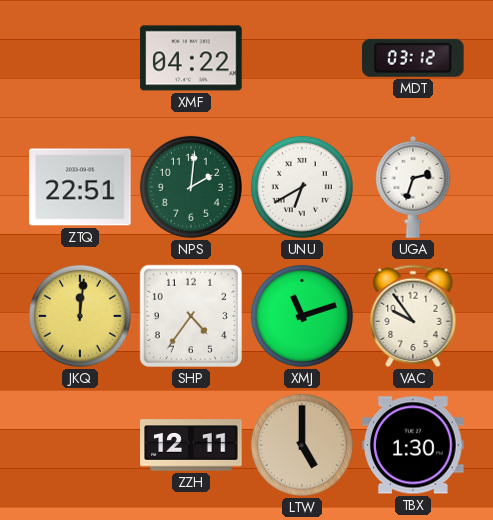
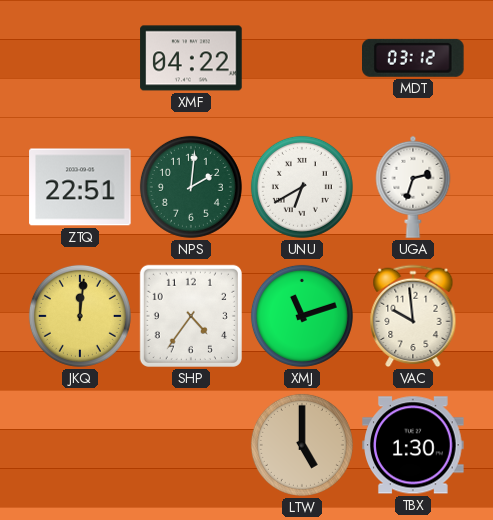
VAC: 9:54 -> 9:59
ZZH: 12:11 -> none
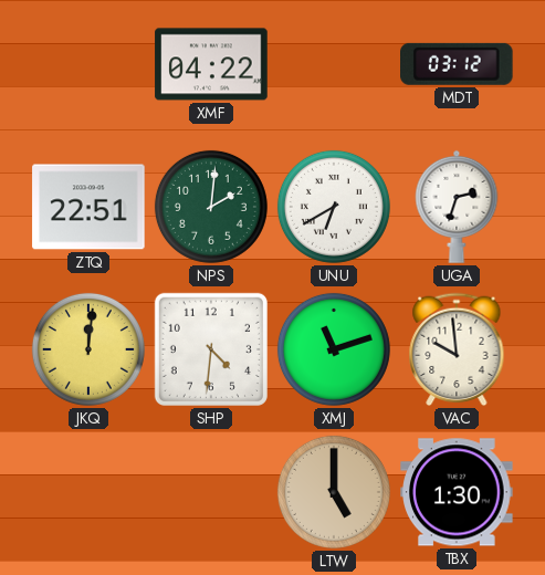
SHP: 4:36 -> 4:31
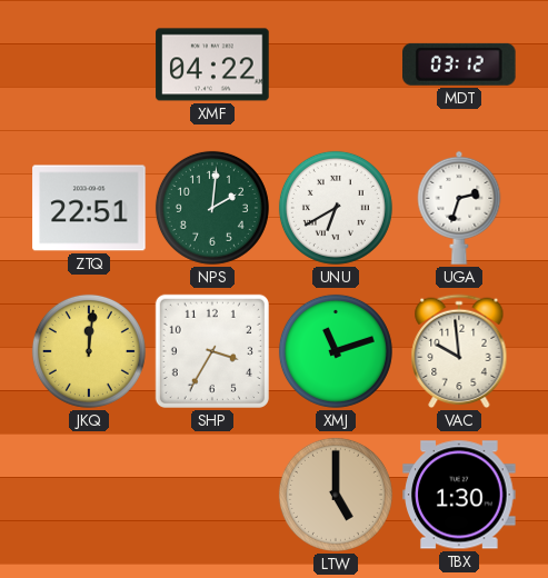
SHP: 4:31 -> 3:35
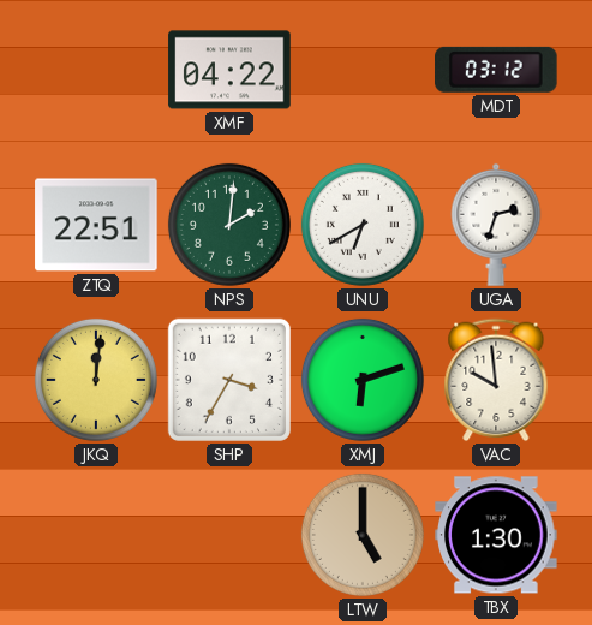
XMJ: 11:12 -> 6:12
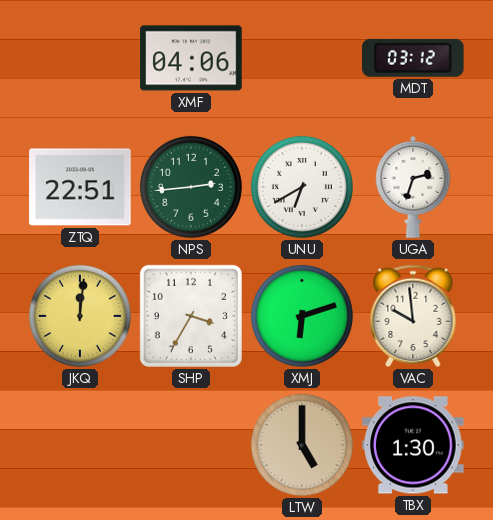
XMF: 04:22 -> 04:06
NPS: 2:01 -> 2:44
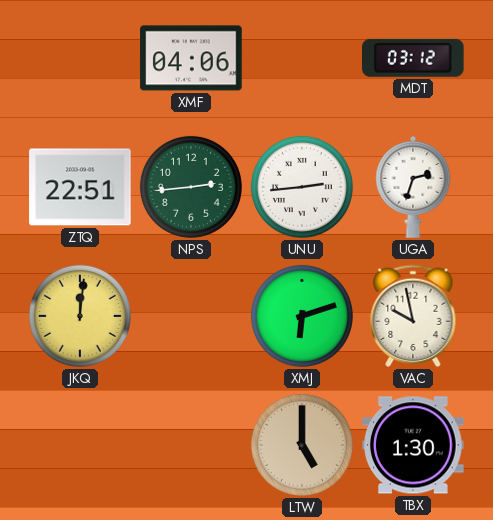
UNU: 6:40 -> 2:44
SHP: 3:35 -> none
VAC: 9:59 -> 9:58
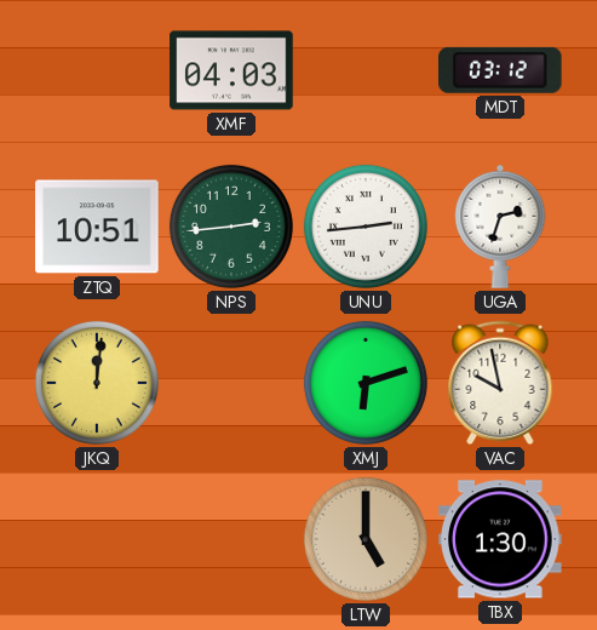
XMF: 04:06 -> 04:03
ZTQ: 22:51 -> 10:51
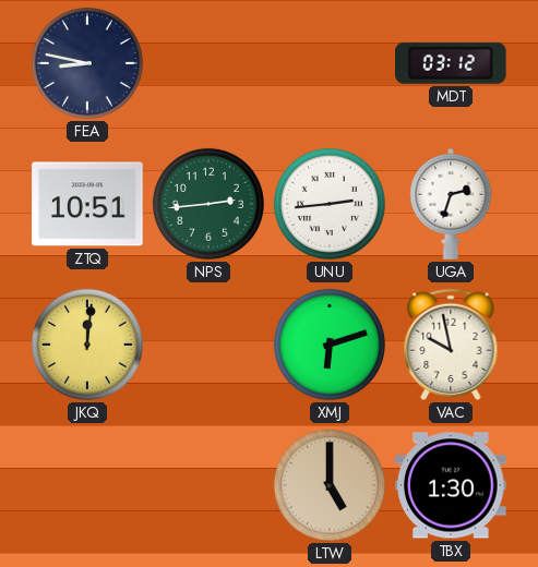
FEA: none -> 8:47
XMF: 04:03 -> none
